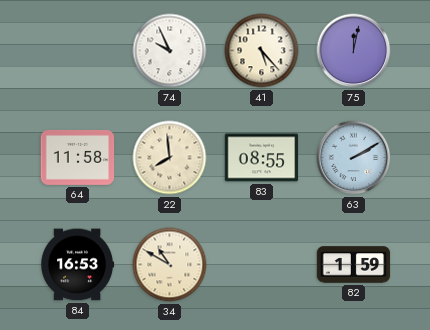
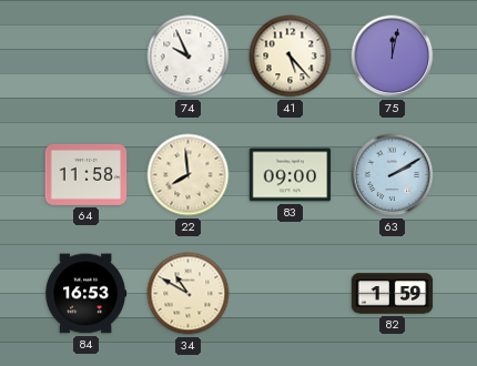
83: 08:55 -> 09:00
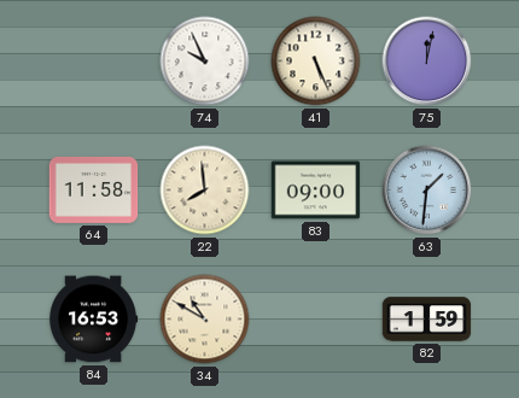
41: 5:23 -> 5:26
63: 2:10 -> 1:31
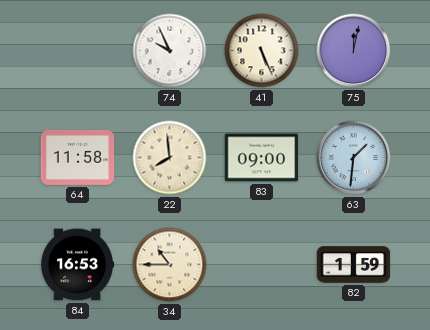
34: 10:50 -> 10:45
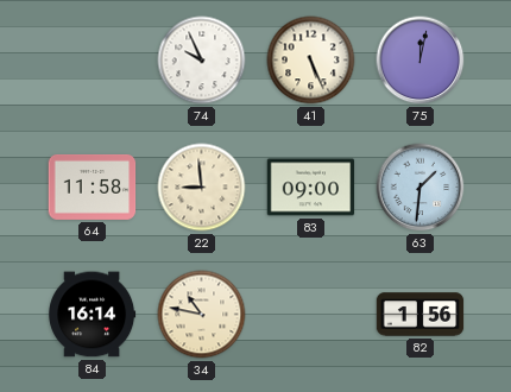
22: 7:59 -> 8:59
84: 16:53 -> 16:14
34: 10:45 -> 10:47
82: 1:59 -> 1:56
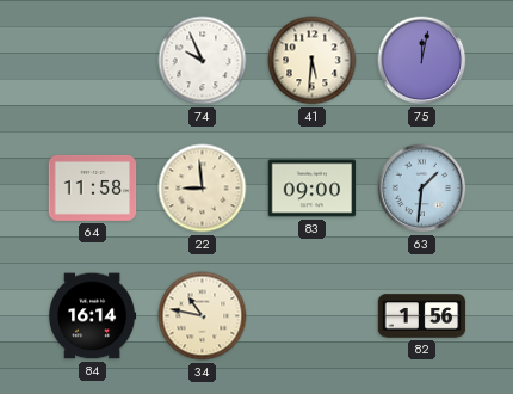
41: 5:26 -> 5:31
